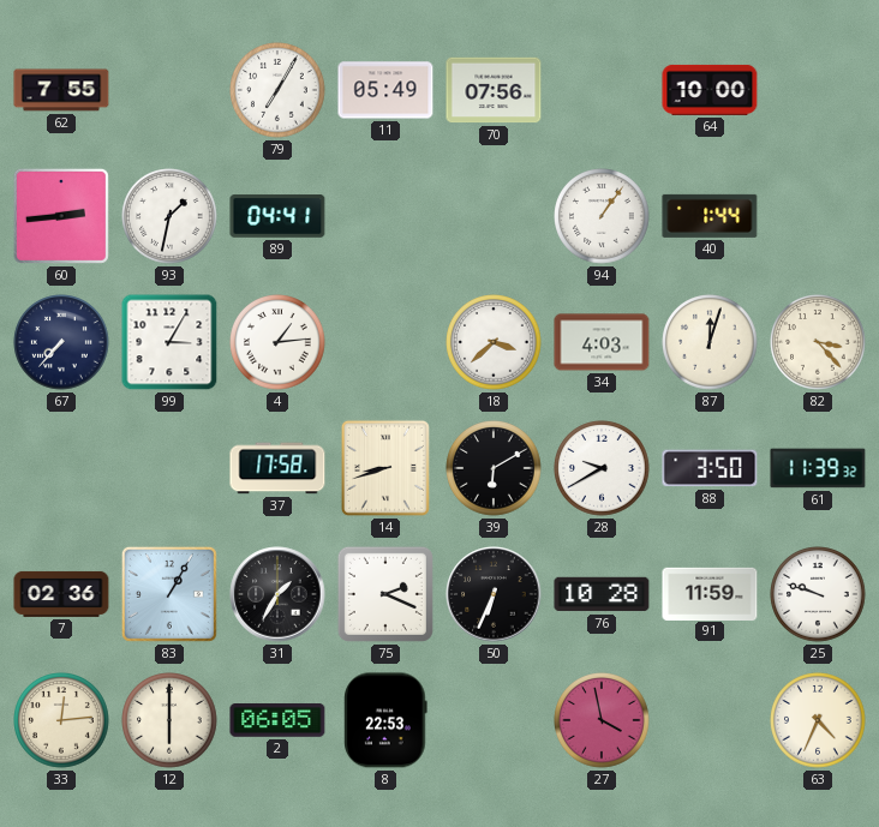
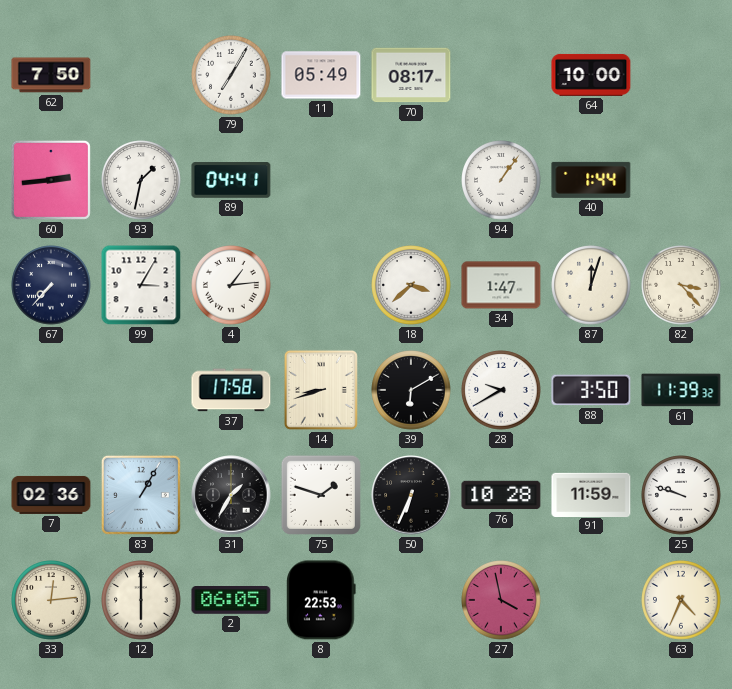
62: 7:55 -> 7:50
70: 07:56 -> 08:17
34: 4:03 -> 1:47
75: 2:19 -> 1:48
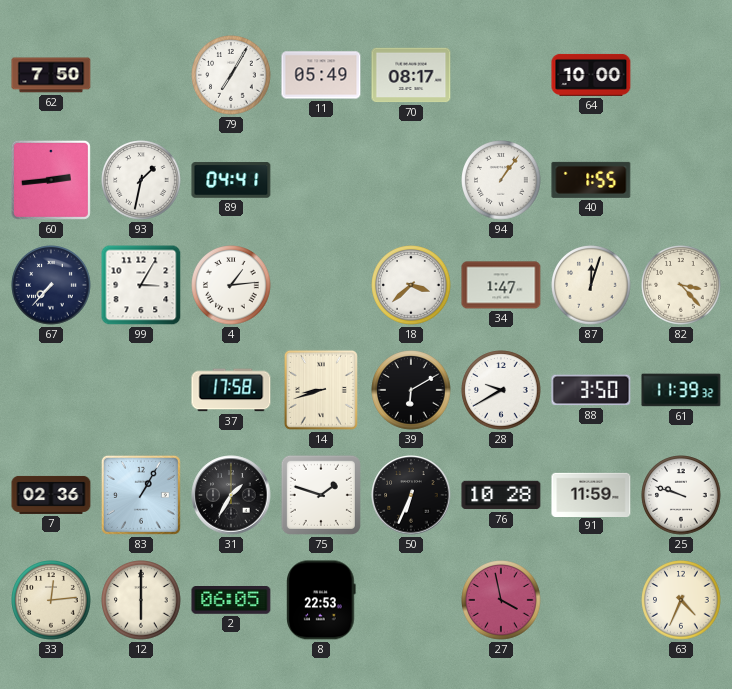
40: 1:44 -> 1:55
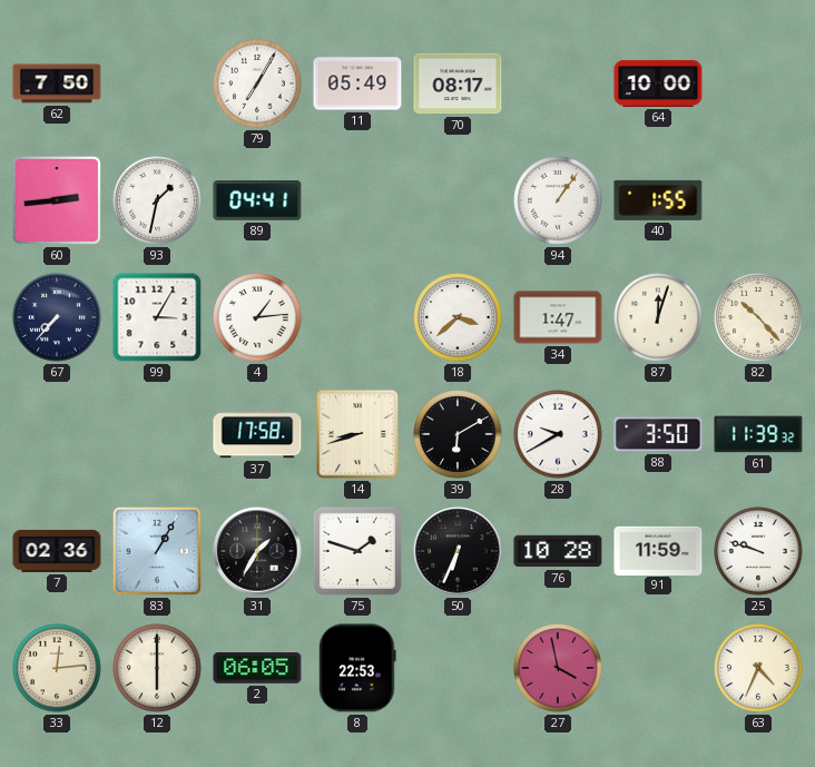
82: 3:23 -> 10:23
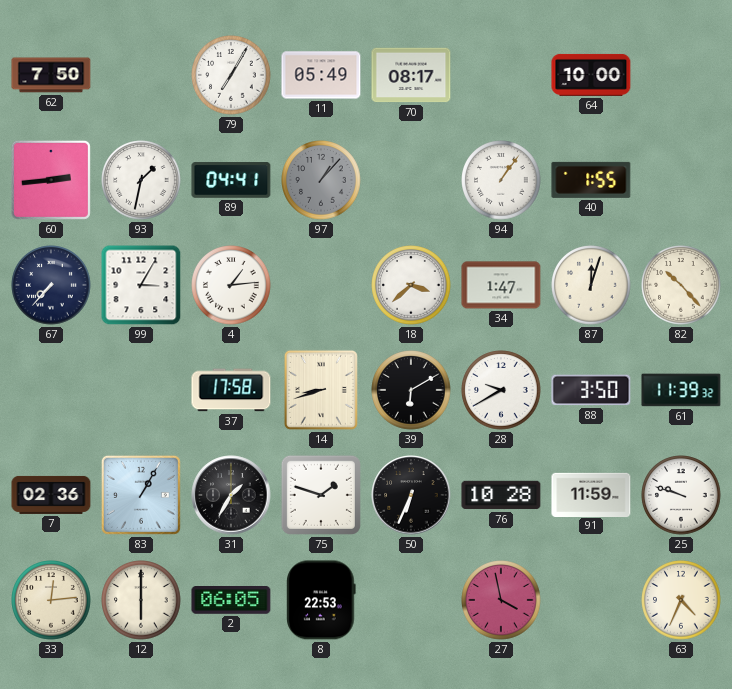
97: none -> 1:07
